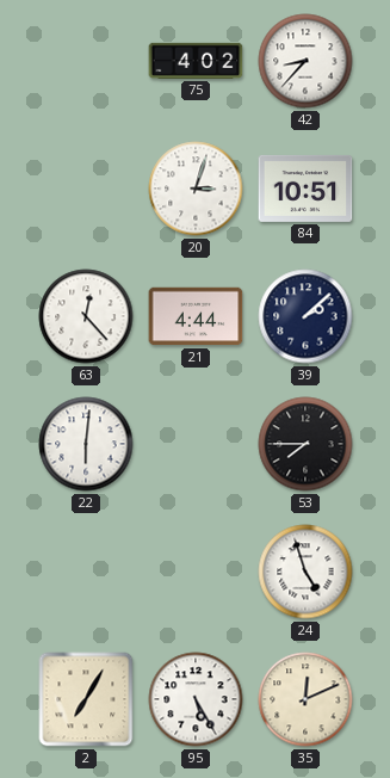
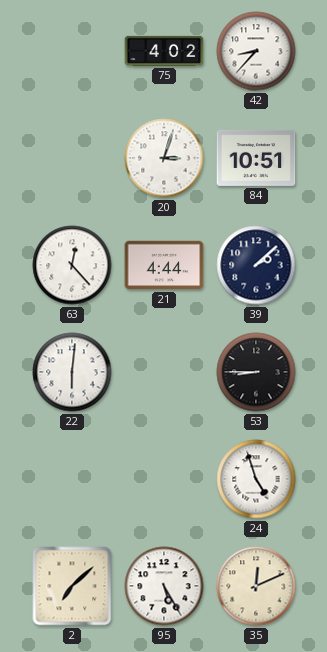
53: 7:45 -> 8:45
2: 7:05 -> 7:08
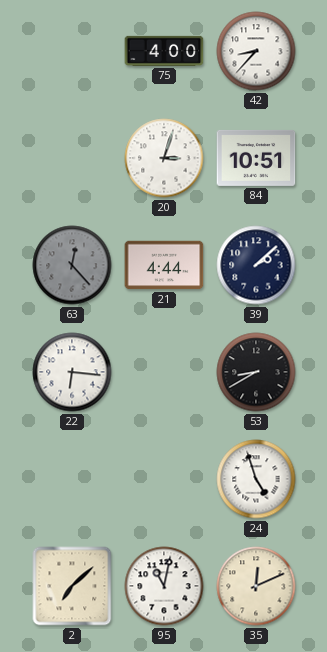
75: 4:02 -> 4:00
63 dial: white -> grey
22: 6:01 -> 6:16
53: 8:45 -> 8:40
95: 5:25 -> 11:02
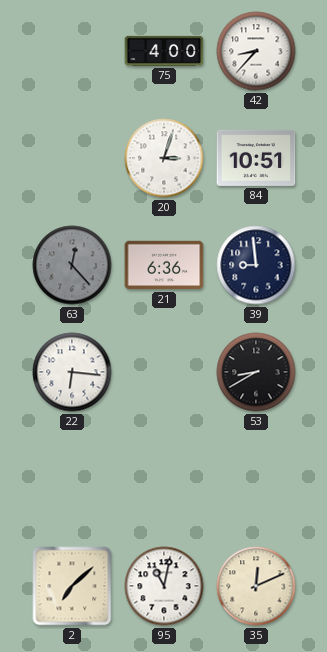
21: 4:44 -> 6:36
39: 2:08 -> 8:59
24: 4:57 -> none
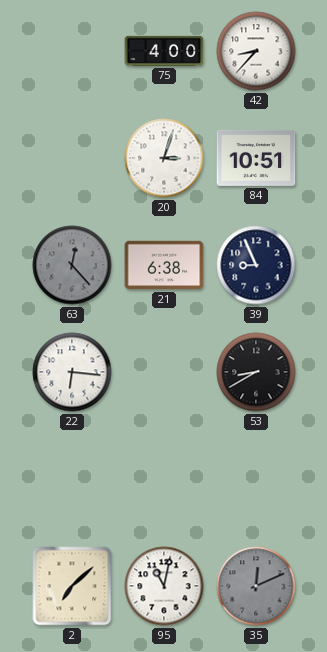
21: 6:36 -> 6:38
39: 8:59 -> 8:56
35 dial: cream -> grey
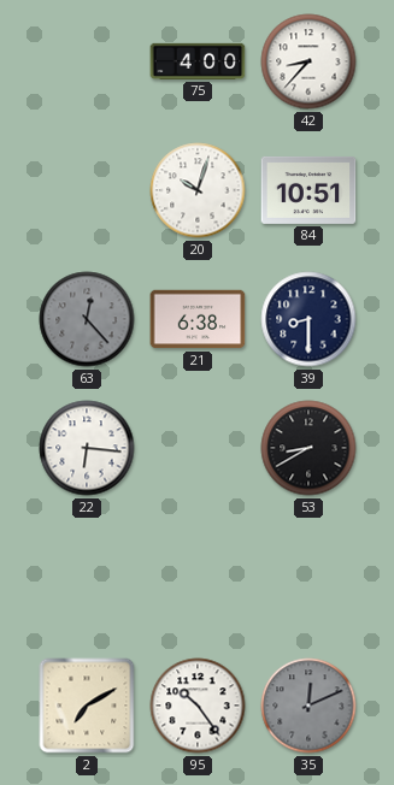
20: 3:03 -> 10:03
39: 8:56 -> 8:30
2: 7:08 -> 7:10
95: 11:02 -> 10:24
